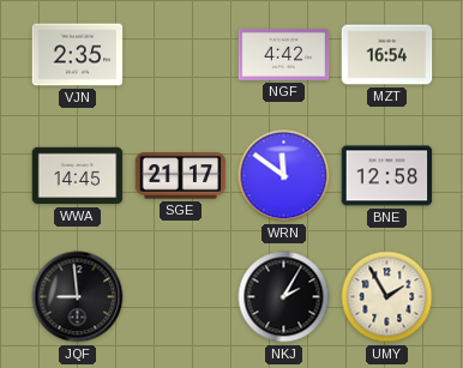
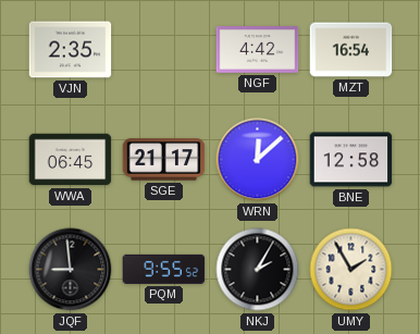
WWA: 14:45 -> 06:45
WRN: 11:51 -> 12:08
PQM: none -> 9:55
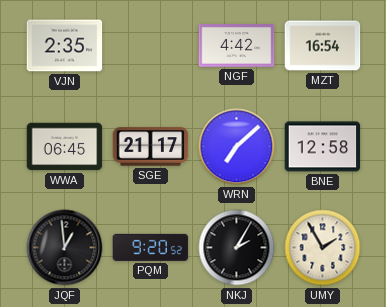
WRN: 12:08 -> 7:08
JQF: 8:59 -> 12:59
PQM: 9:55 -> 9:20
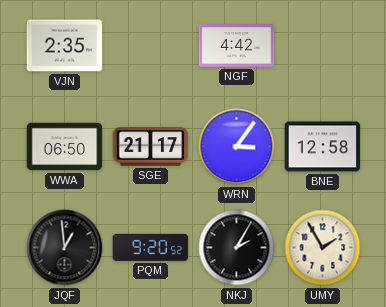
MZT: 16:54 -> none
WWA: 06:45 -> 06:50
WRN: 7:08 -> 3:06
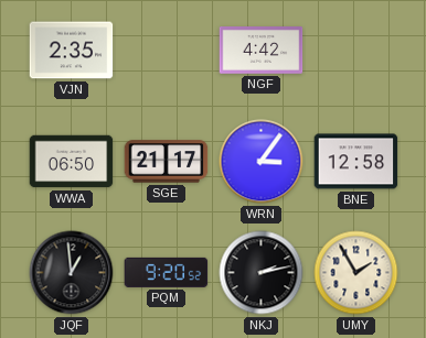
NKJ: 2:05 -> 2:13
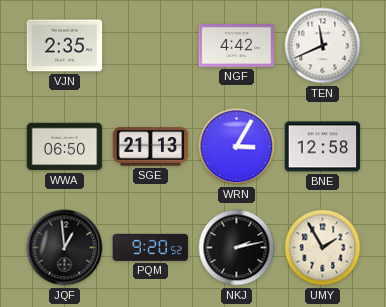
TEN: none -> 11:41
SGE: 21:17 -> 21:13
WRN: 3:06 -> 3:05
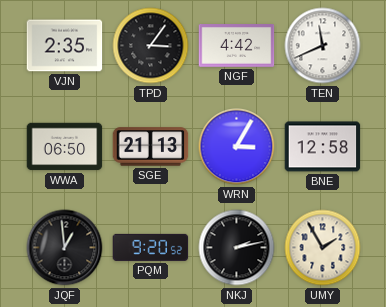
TPD: none -> 3:06
